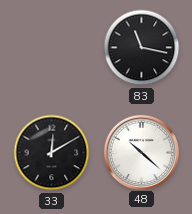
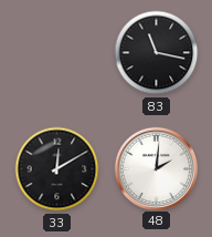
48: 10:22 -> 2:01
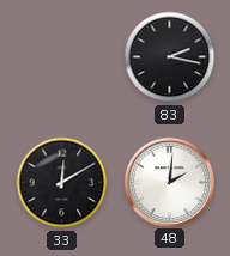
83: 11:17 -> 2:17
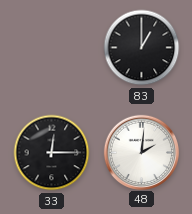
83: 2:17 -> 1:00
33: 12:10 -> 12:15
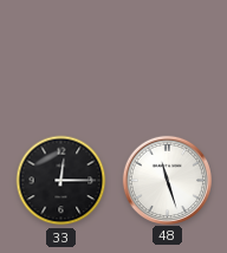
83: 1:00 -> none
48: 2:01 -> 11:27
